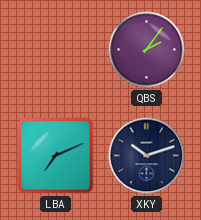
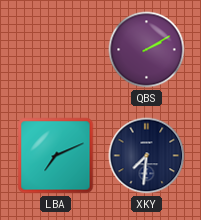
QBS: 2:06 -> 2:10
XKY: 10:12 -> 7:31
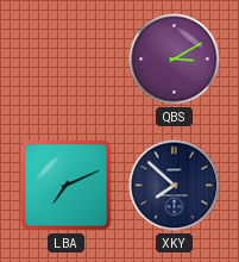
QBS: 2:10 -> 3:10
XKY: 7:31 -> 7:52
